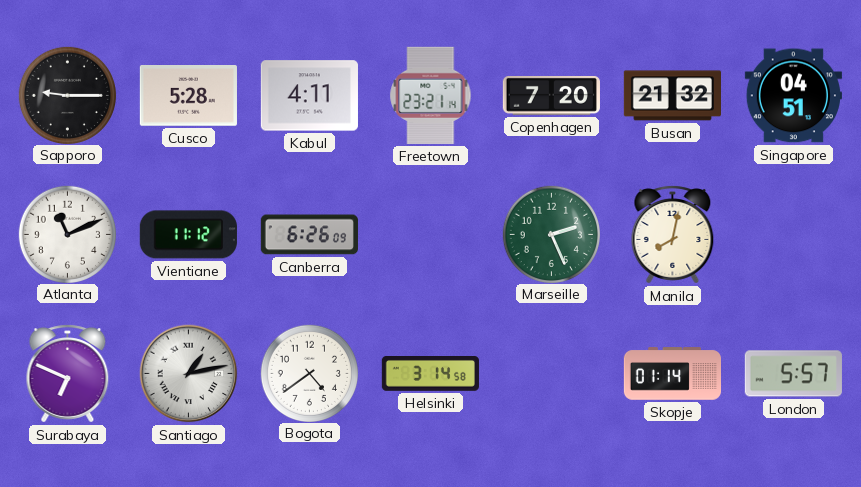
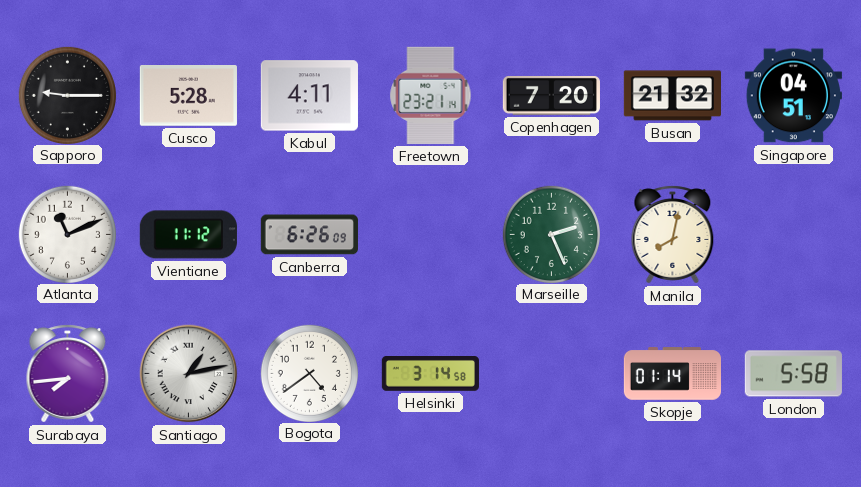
Surabaya: 6:49 -> 7:44
London: 5:57 -> 5:58
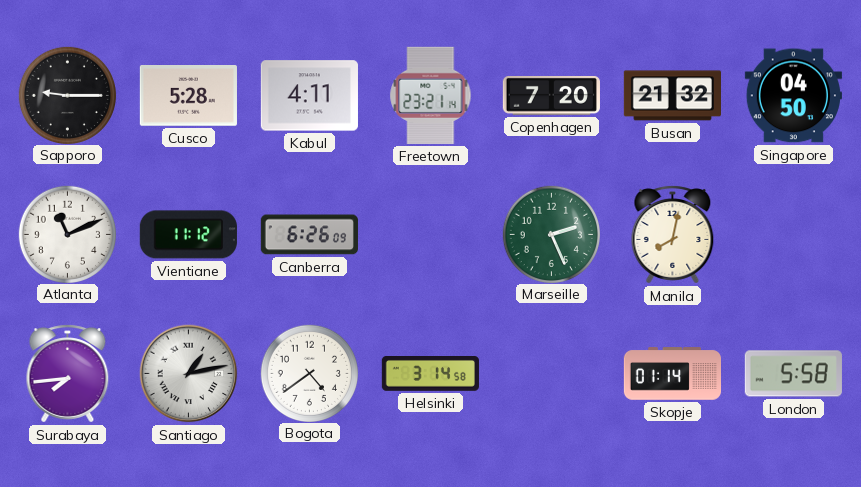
Singapore: 04:51 -> 04:50
